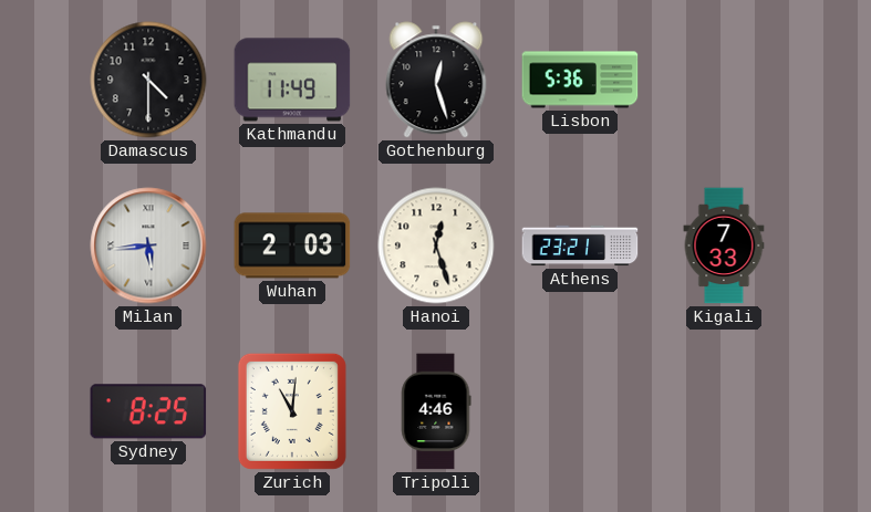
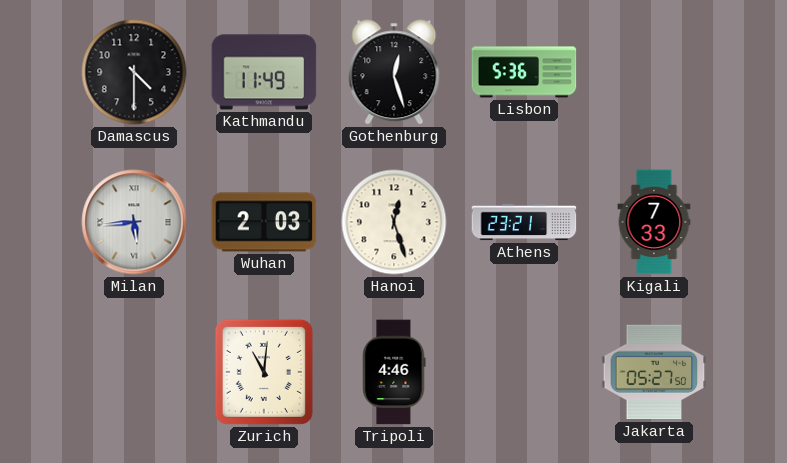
Sydney: 8:25 -> none
Jakarta: none -> 05:27
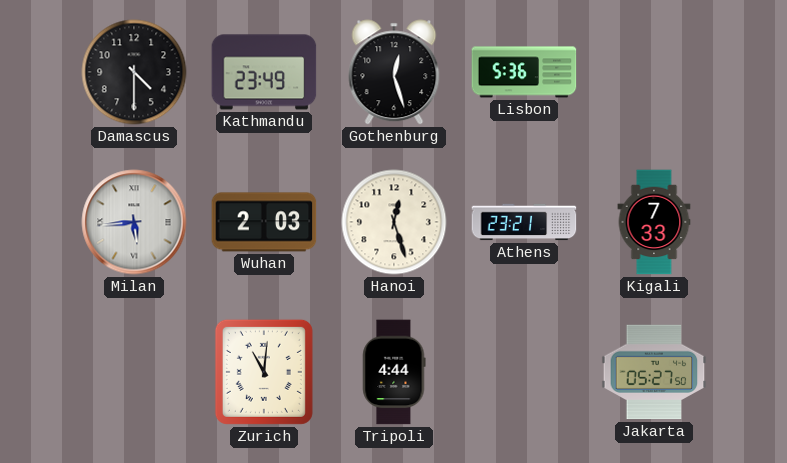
Kathmandu: 11:49 -> 23:49
Tripoli: 4:46 -> 4:44
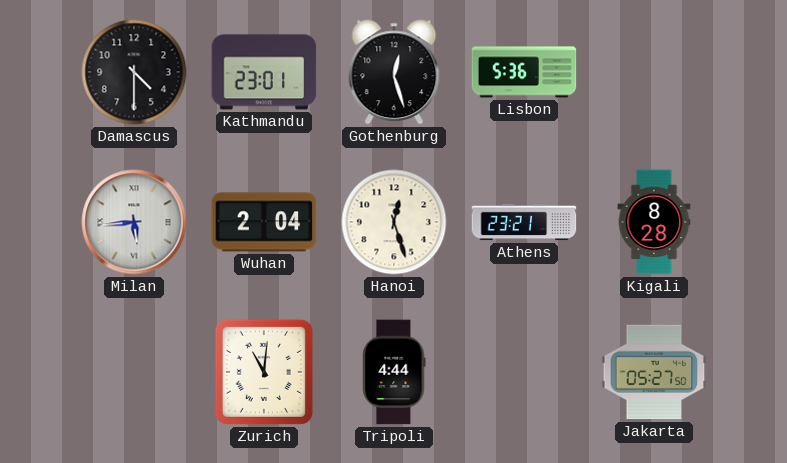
Kathmandu: 23:49 -> 23:01
Wuhan: 2:03 -> 2:04
Kigali: 7:33 -> 8:28
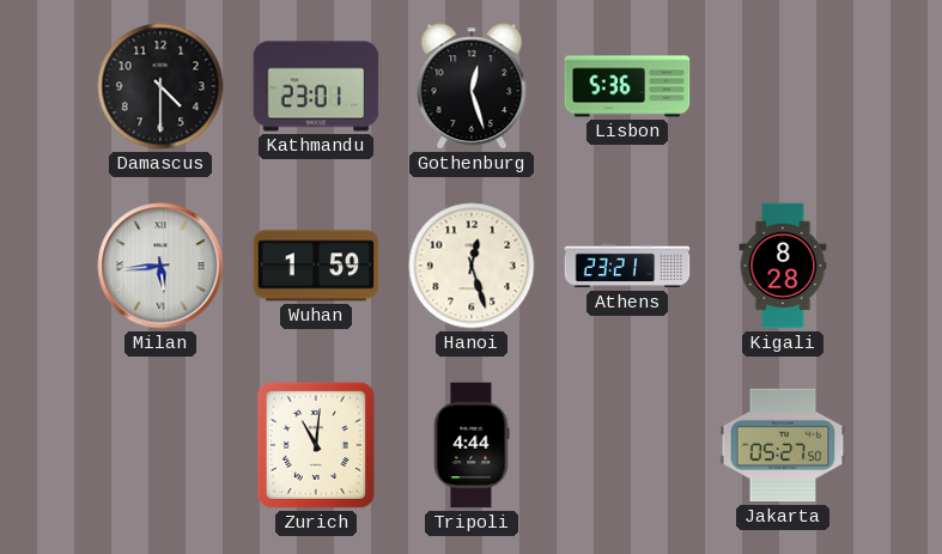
Wuhan: 2:04 -> 1:59
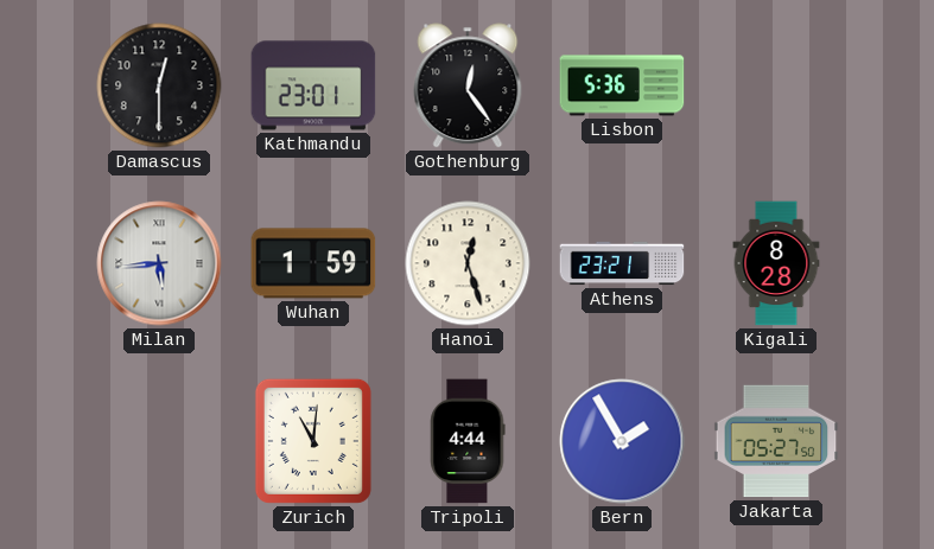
Damascus: 4:30 -> 12:30
Gothenburg: 12:27 -> 12:24
Bern: none -> 1:55
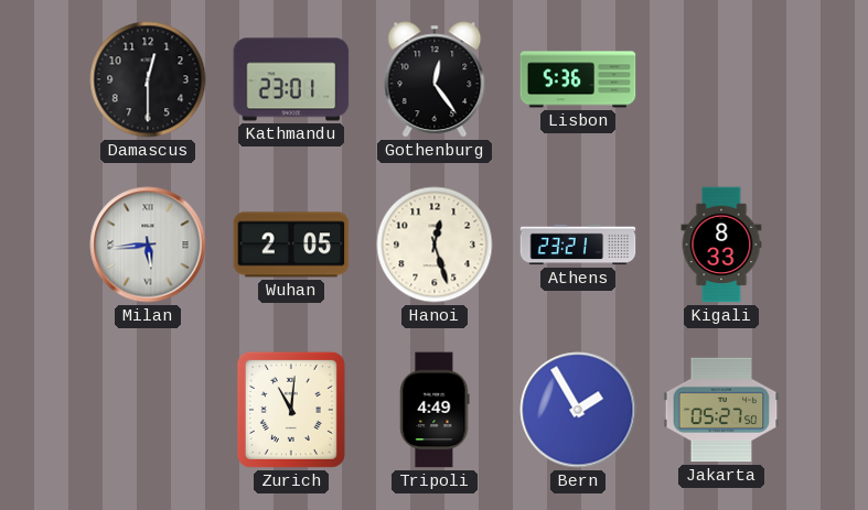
Wuhan: 1:59 -> 2:05
Kigali: 8:28 -> 8:33
Tripoli: 4:44 -> 4:49
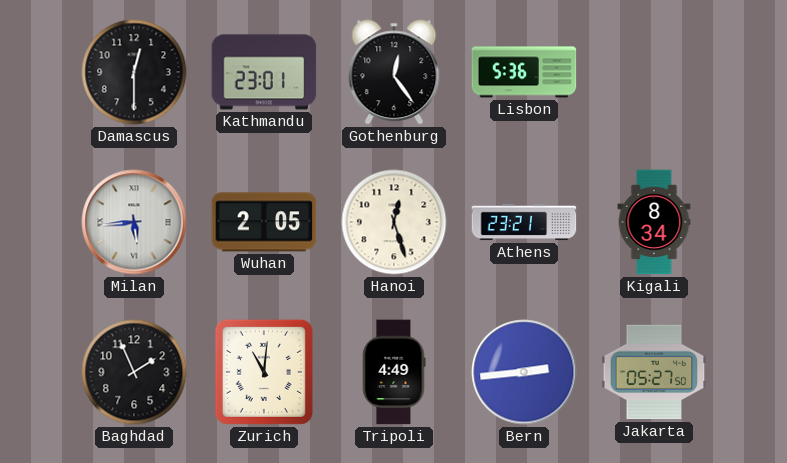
Kigali: 8:33 -> 8:34
Baghdad: none -> 1:56
Bern: 1:55 -> 2:44
